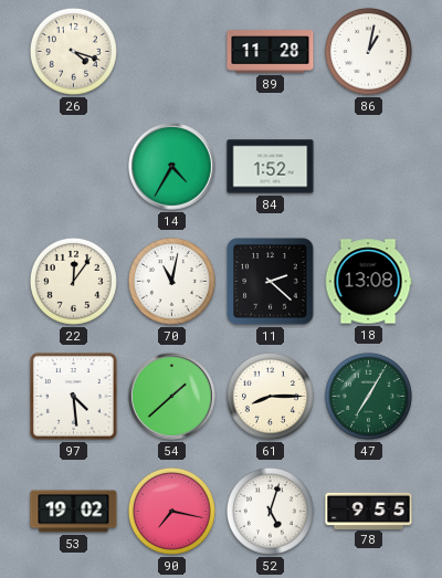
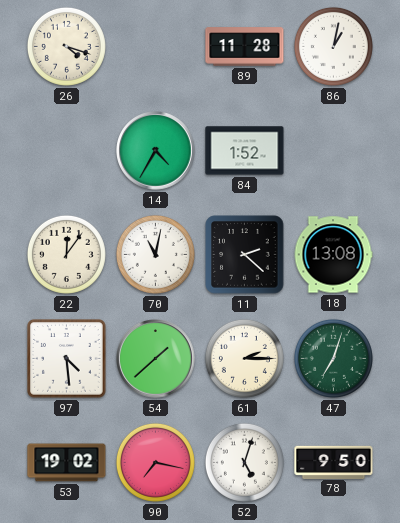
61: 8:15 -> 2:15
47: 7:05 -> 7:03
78: 9:55 -> 9:50
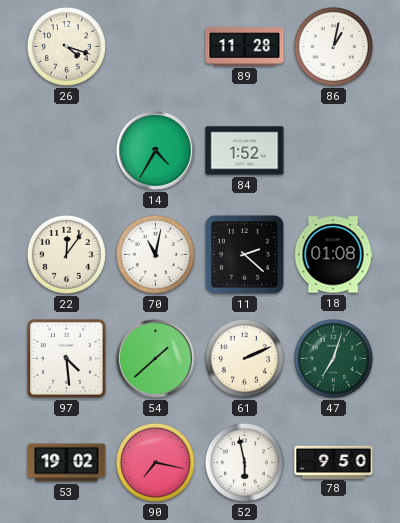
18: 13:08 -> 01:08
61: 2:15 -> 2:11
52: 5:03 -> 5:58
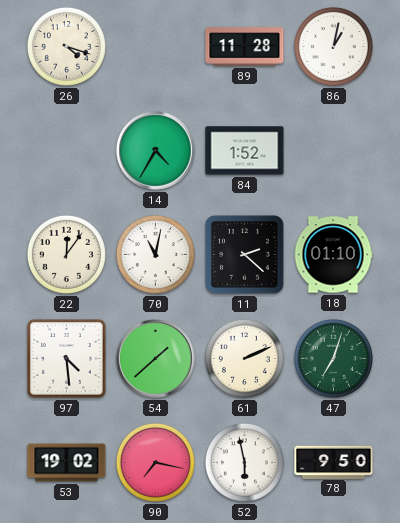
18: 01:08 -> 01:10
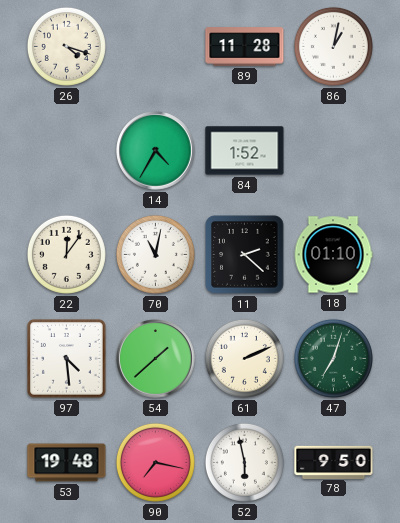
53: 19:02 -> 19:48
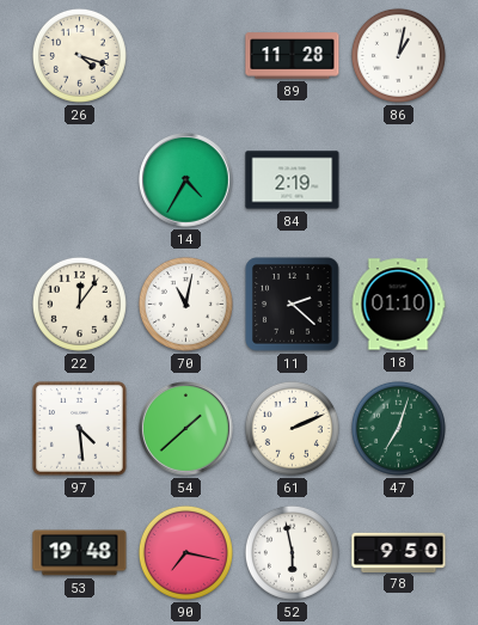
84: 1:52 -> 2:19
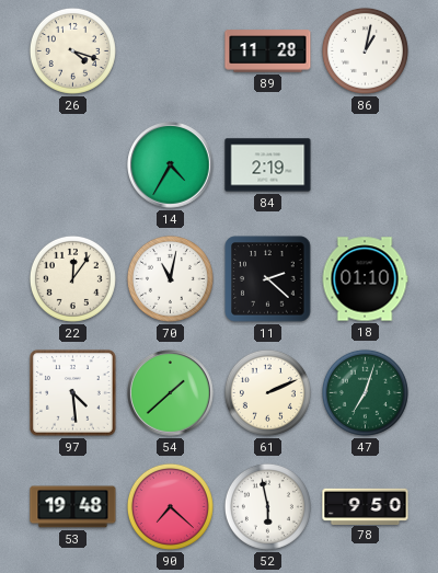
90: 7:17 -> 7:22
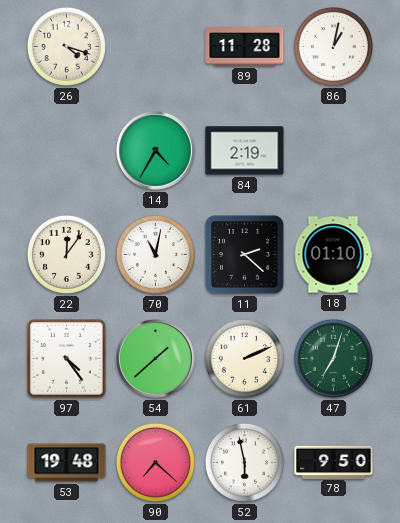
97: 4:29 -> 4:24
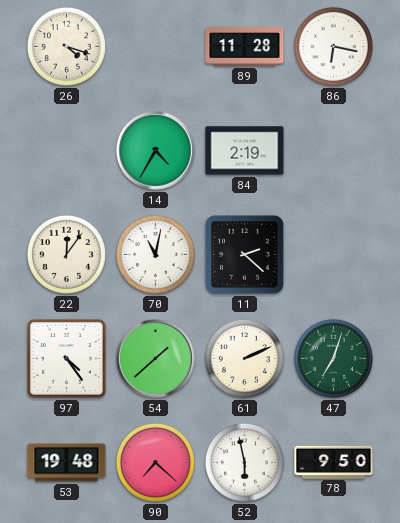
86: 1:02 -> 6:17
18: 01:10 -> none
